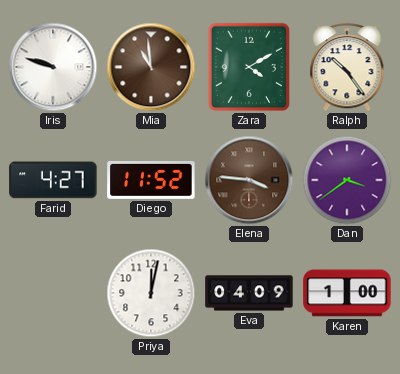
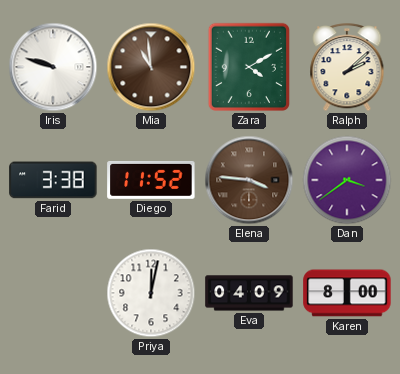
Ralph: 10:24 -> 2:08
Farid: 4:27 -> 3:38
Karen: 1:00 -> 8:00
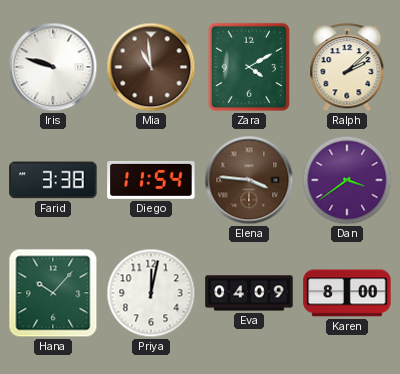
Diego: 11:52 -> 11:54
Hana: none -> 10:07
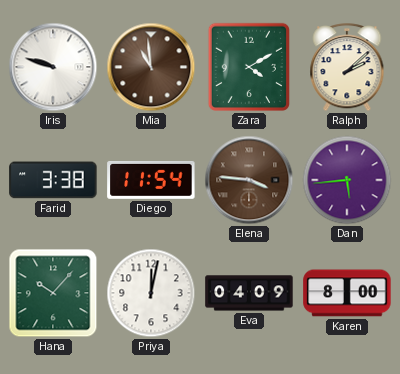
Dan: 3:39 -> 5:44
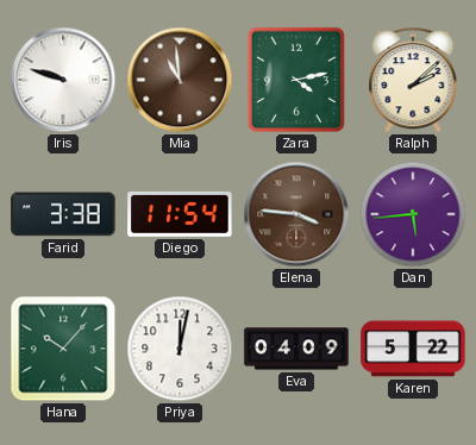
Zara: 4:10 -> 4:13
Karen: 8:00 -> 5:22
